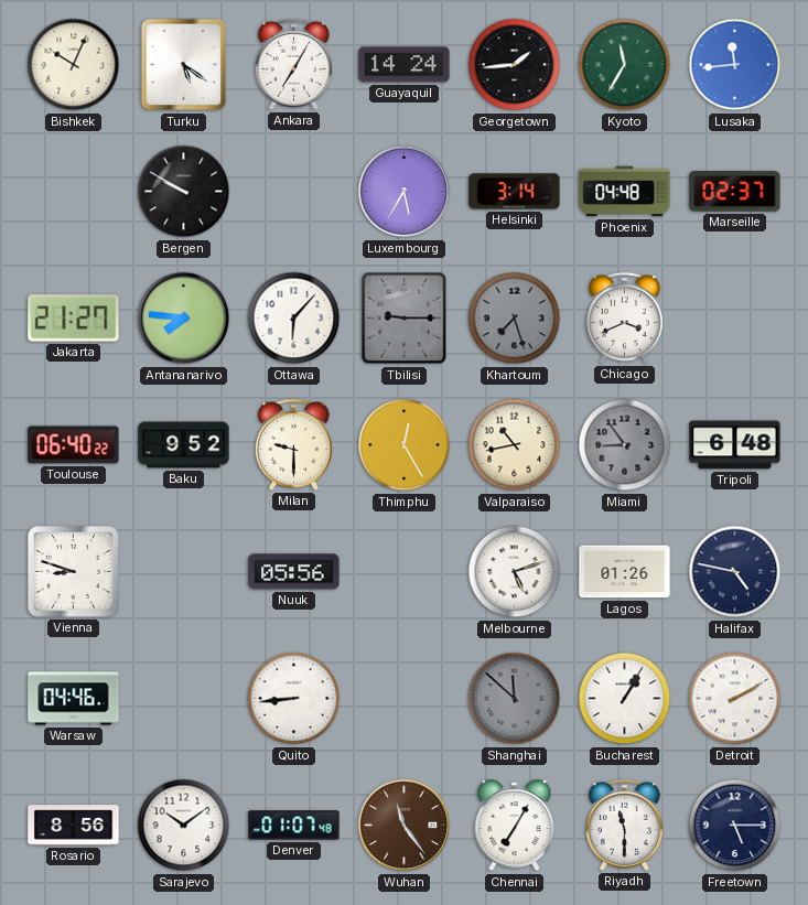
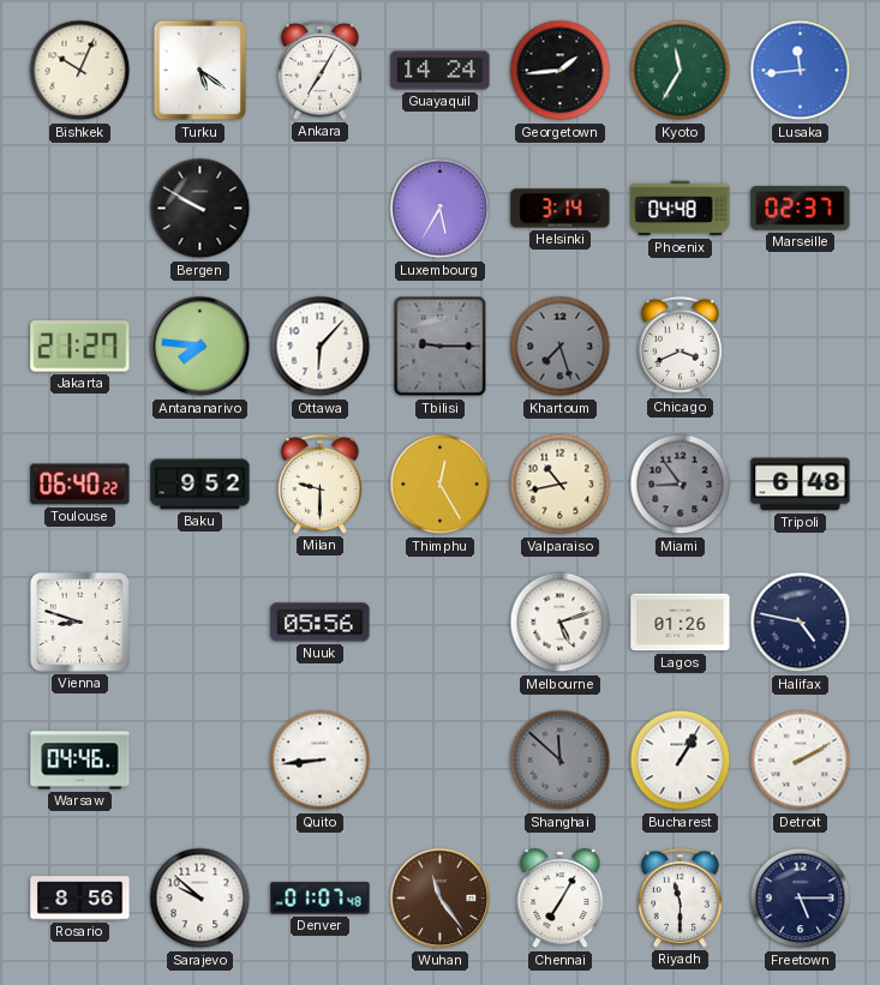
Sarajevo: 10:09 -> 9:52
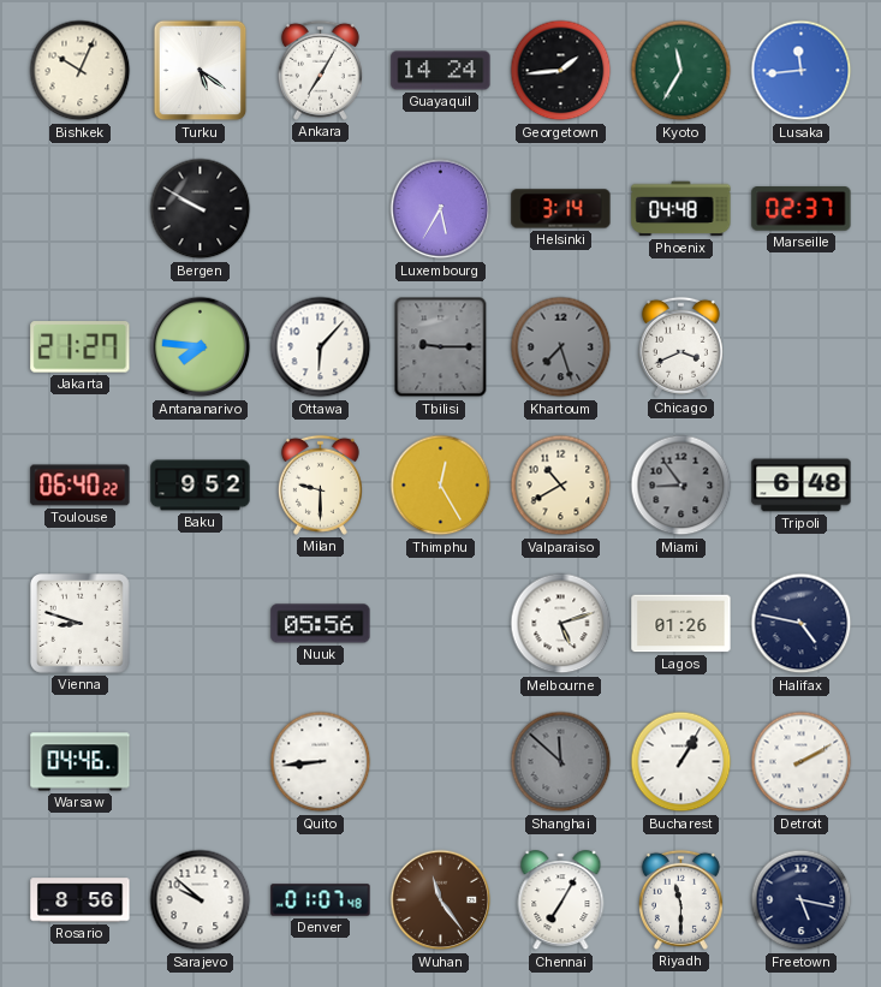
Valparaiso: 10:43 -> 10:40
Freetown: 5:15 -> 5:17
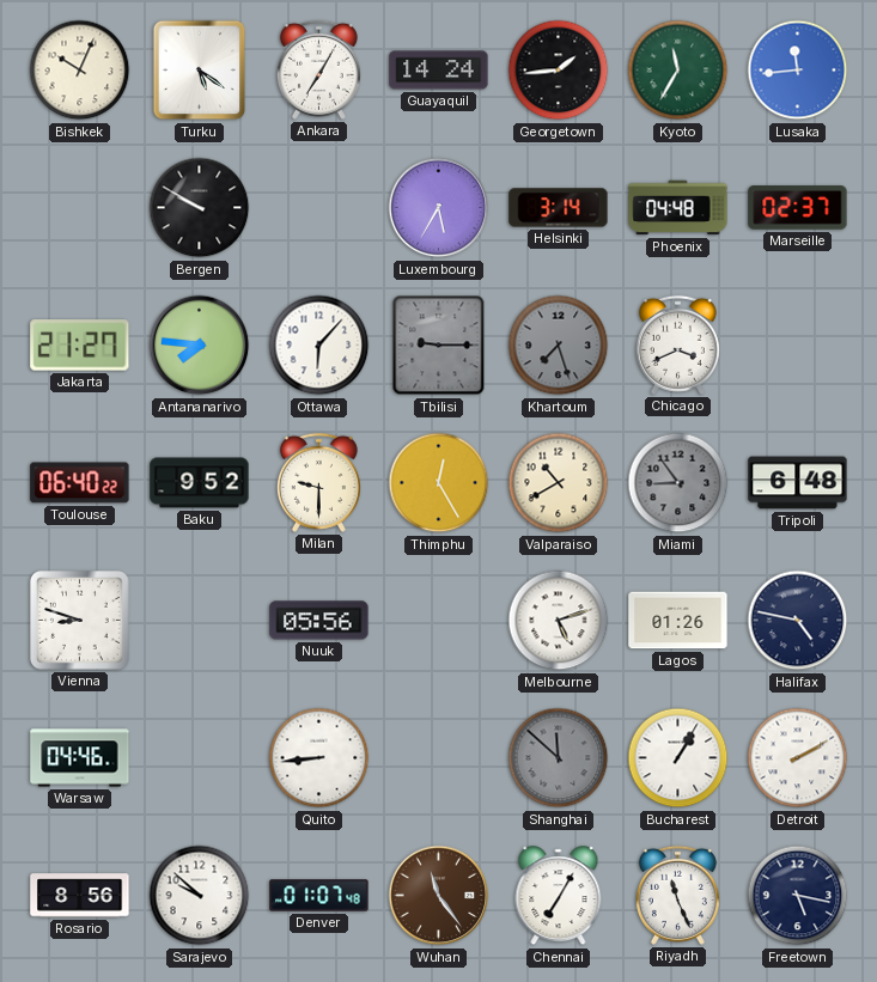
Riyadh: 11:30 -> 11:26
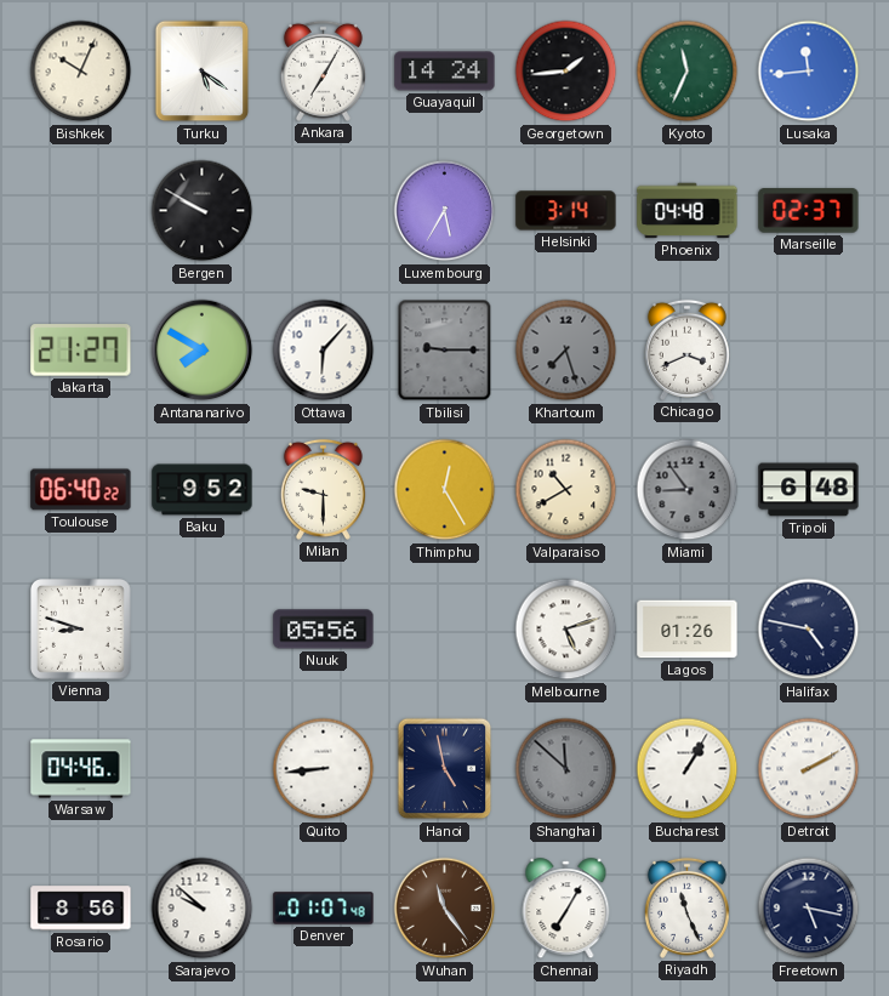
Kyoto: 11:35 -> 11:34
Antananarivo: 7:46 -> 7:50
Hanoi: none -> 4:58
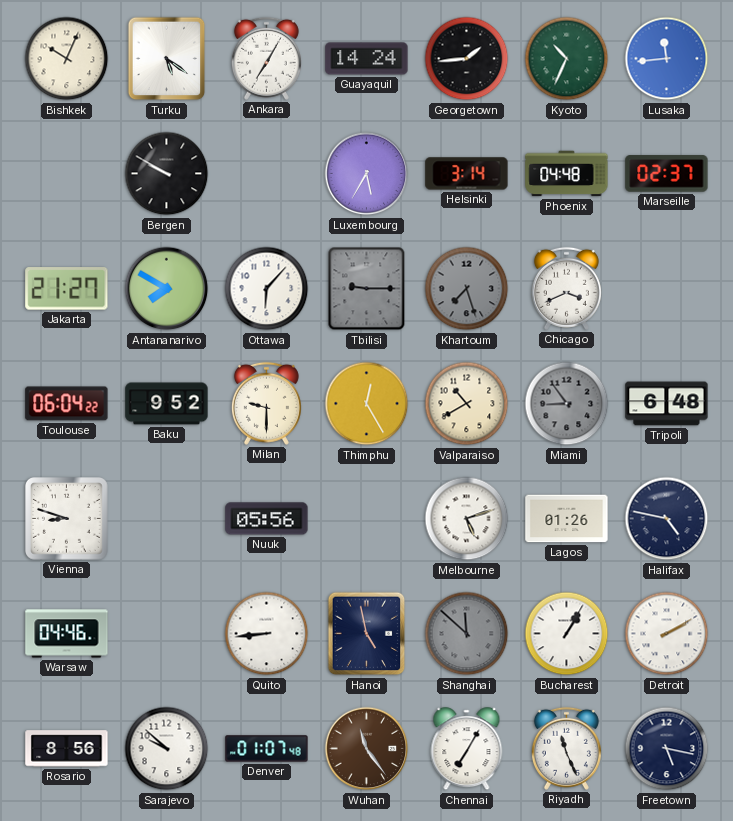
Kyoto: 11:34 -> 10:34
Toulouse: 06:40 -> 06:04
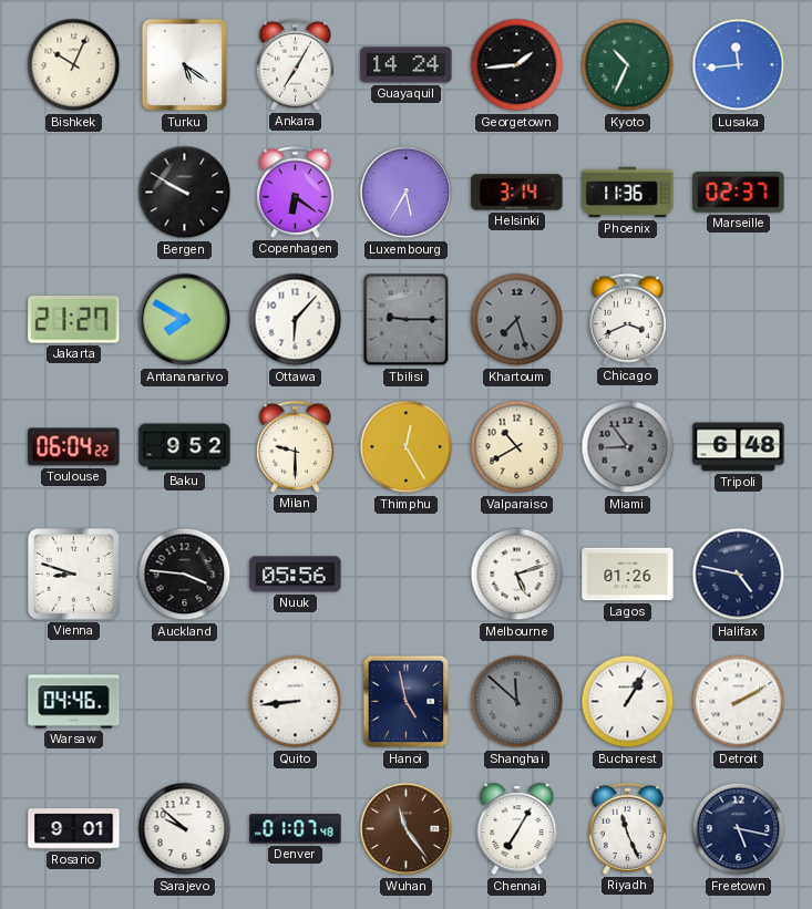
Copenhagen: none -> 6:21
Phoenix: 04:48 -> 11:36
Auckland: none -> 3:46
Rosario: 8:56 -> 9:01
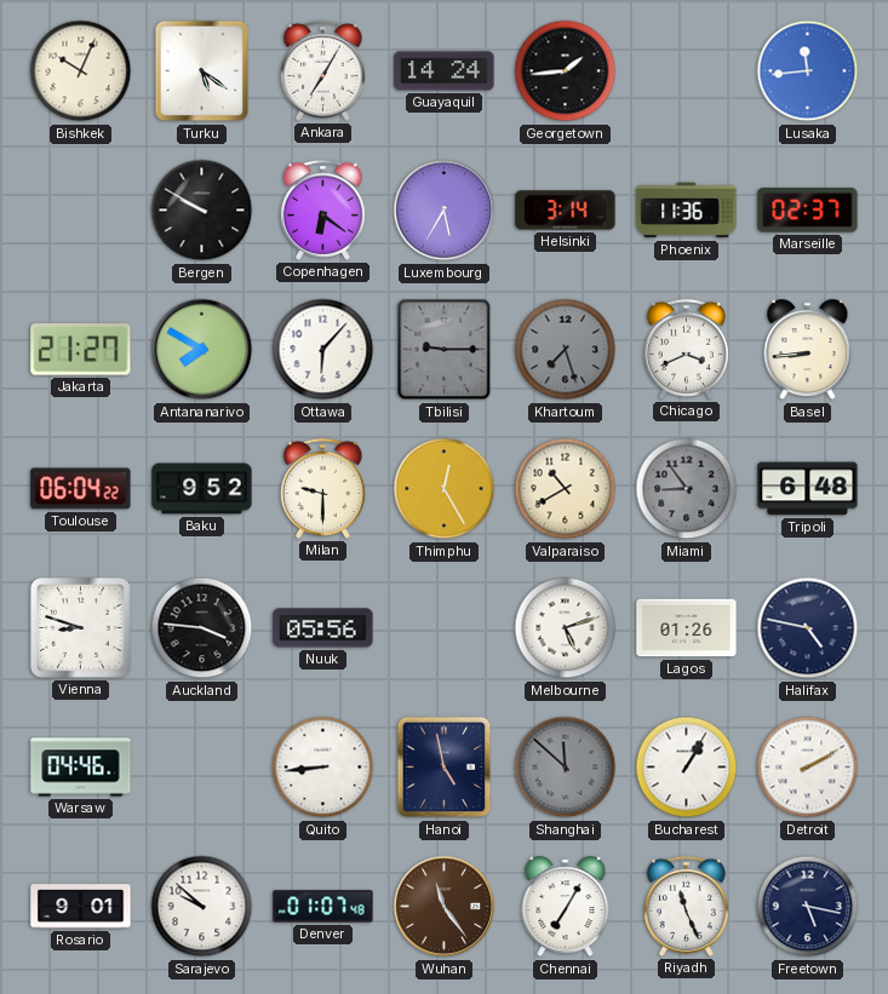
Kyoto: 10:34 -> none
Basel: none -> 8:44
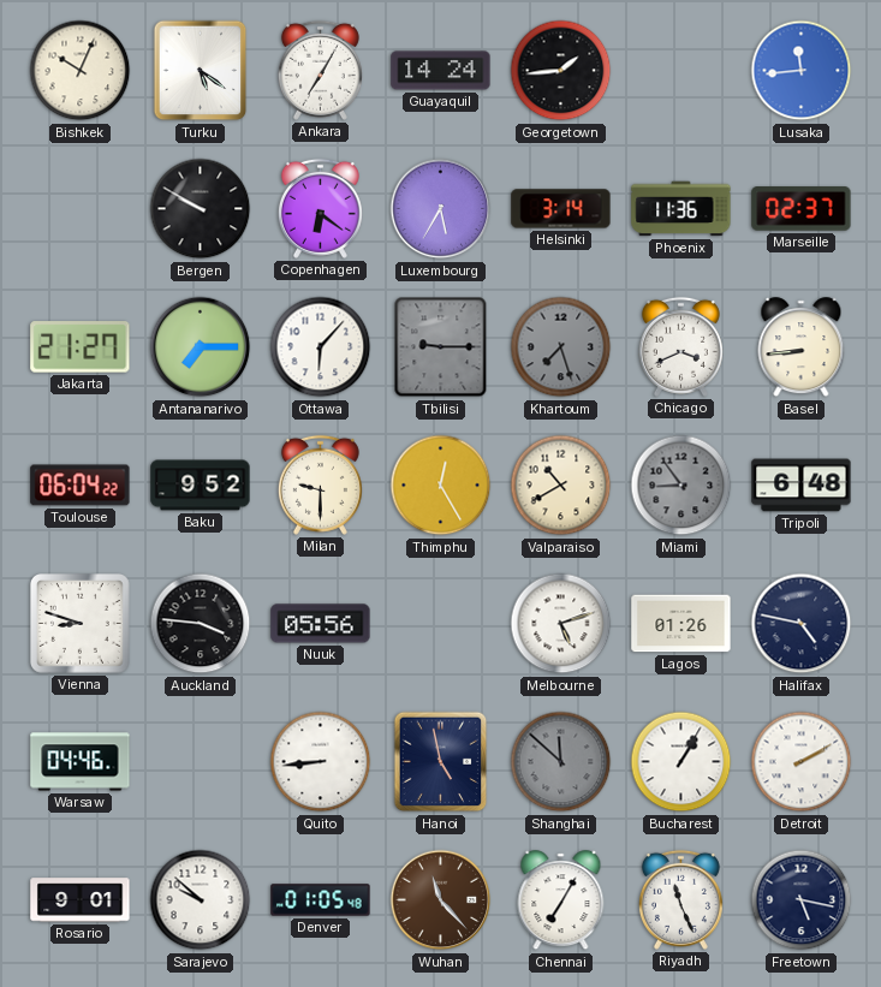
Antananarivo: 7:50 -> 7:15
Denver: 01:07 -> 01:05
Wuhan: 11:24 -> 11:23
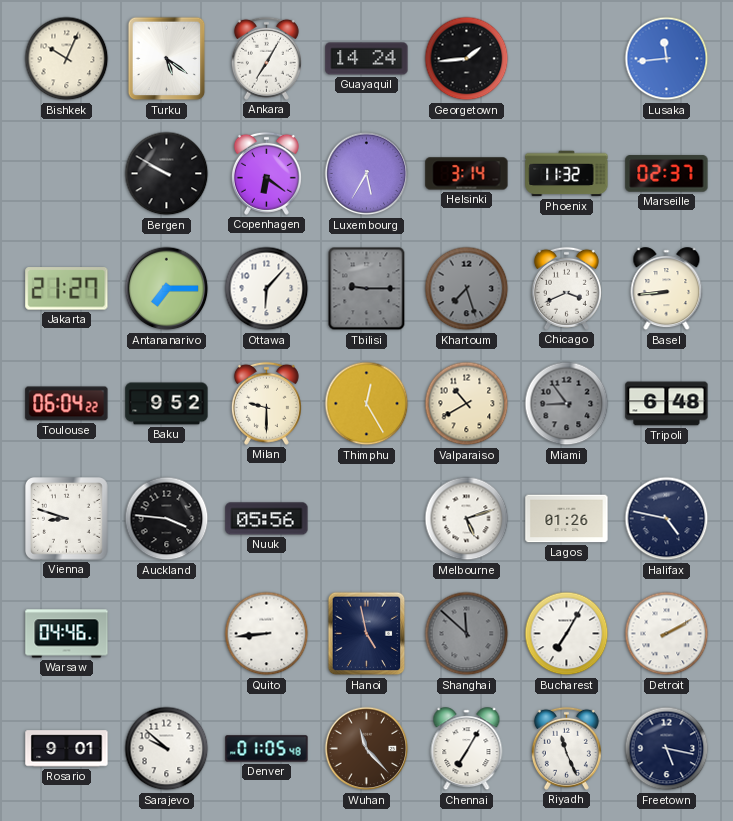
Phoenix: 11:36 -> 11:32
Bucharest: 1:05 -> 7:05
